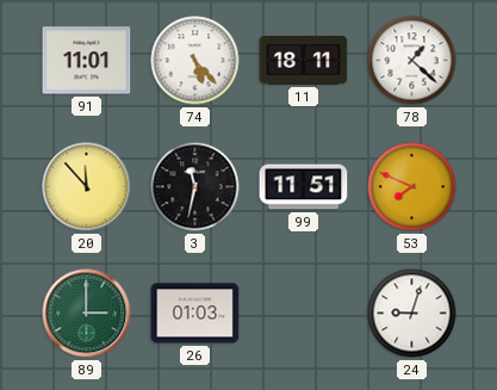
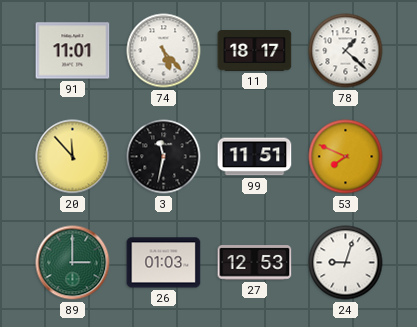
11: 18:11 -> 18:17
27: none -> 12:53
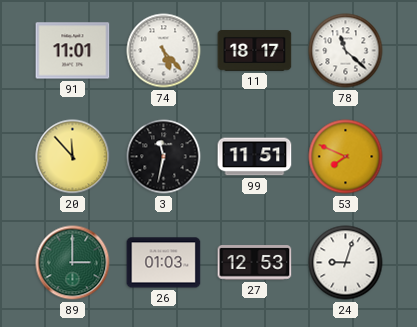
78: 1:22 -> 11:22
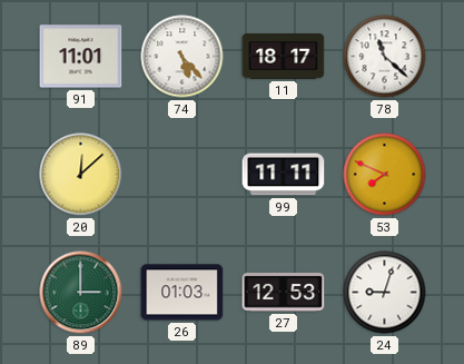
20: 11:53 -> 12:08
3: 11:32 -> none
99: 11:51 -> 11:11
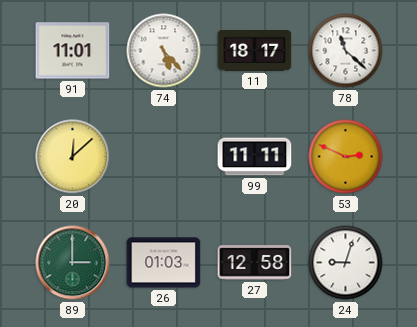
53: 7:49 -> 2:49
27: 12:53 -> 12:58
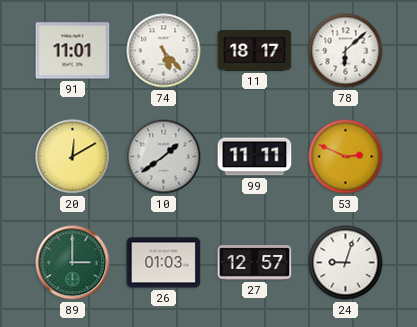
78: 11:22 -> 6:08
20: 12:08 -> 12:10
10: none -> 1:39
27: 12:58 -> 12:57
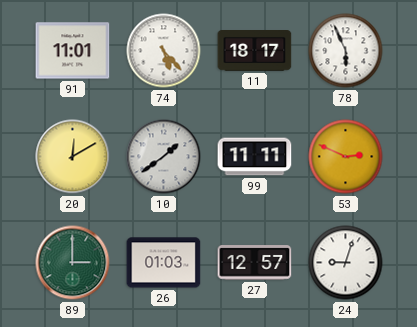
78: 6:08 -> 5:56
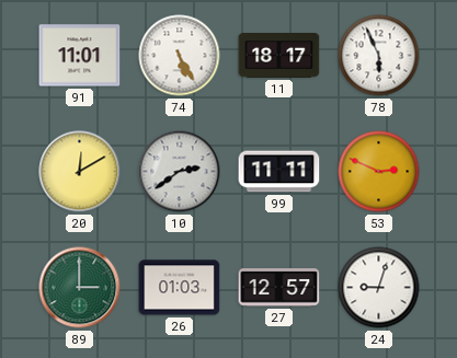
74: 5:23 -> 5:25
10: 1:39 -> 2:39
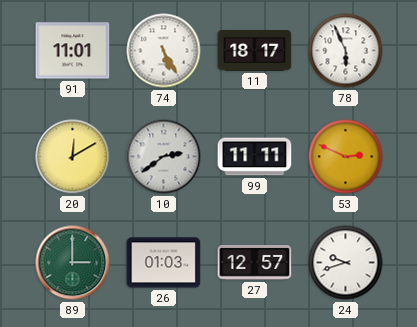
24: 9:03 -> 9:42
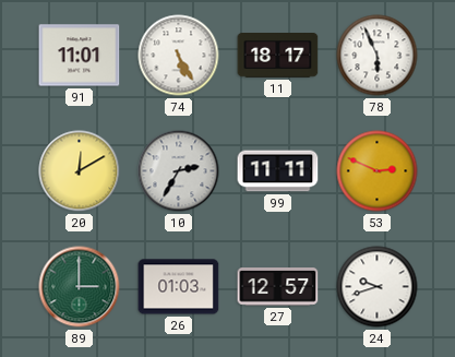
10: 2:39 -> 2:35
